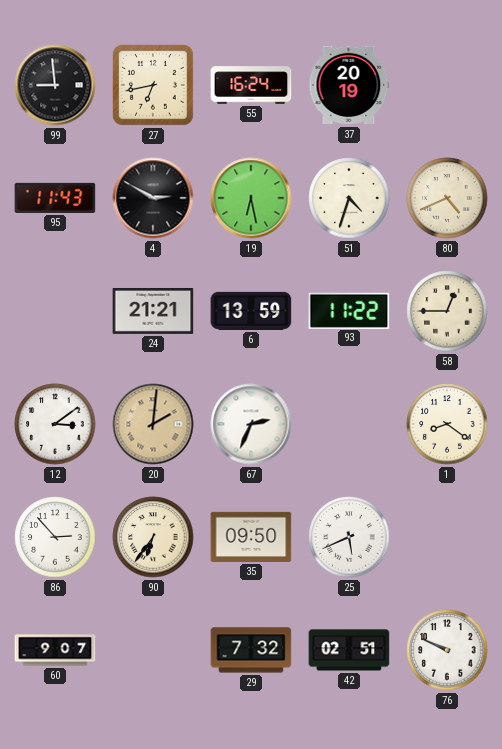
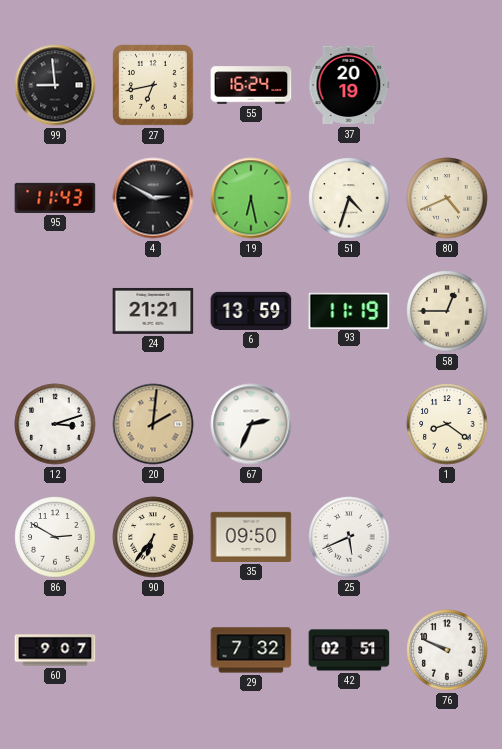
93: 11:22 -> 11:19
12: 3:09 -> 3:12
86: 2:53 -> 2:50
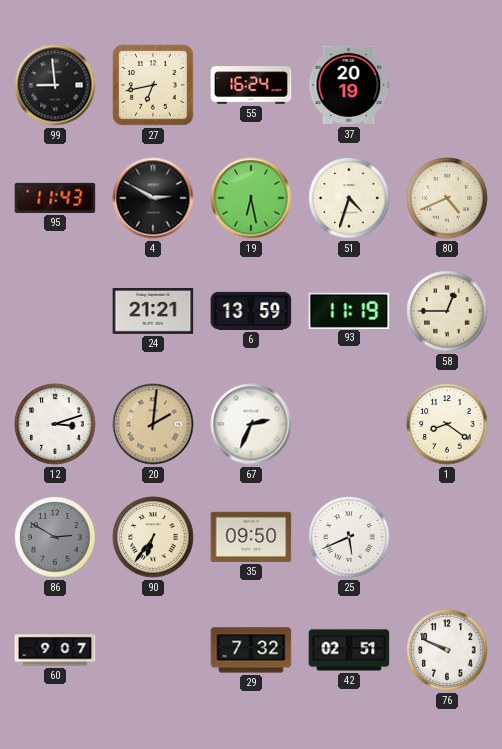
86 dial: white -> grey
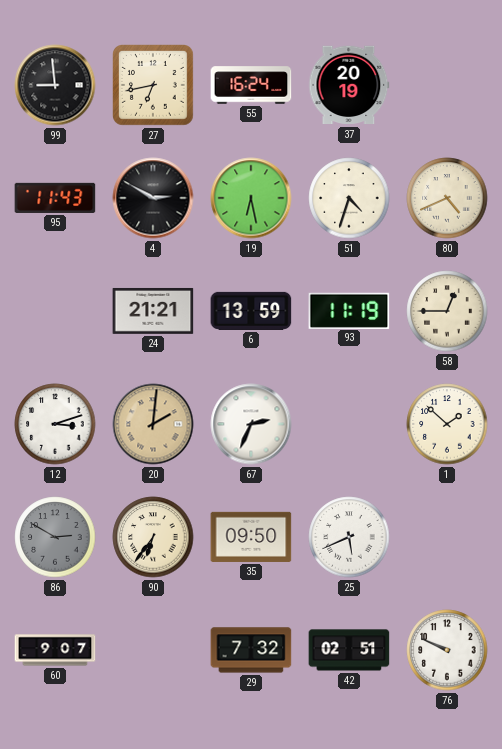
1: 8:21 -> 1:52
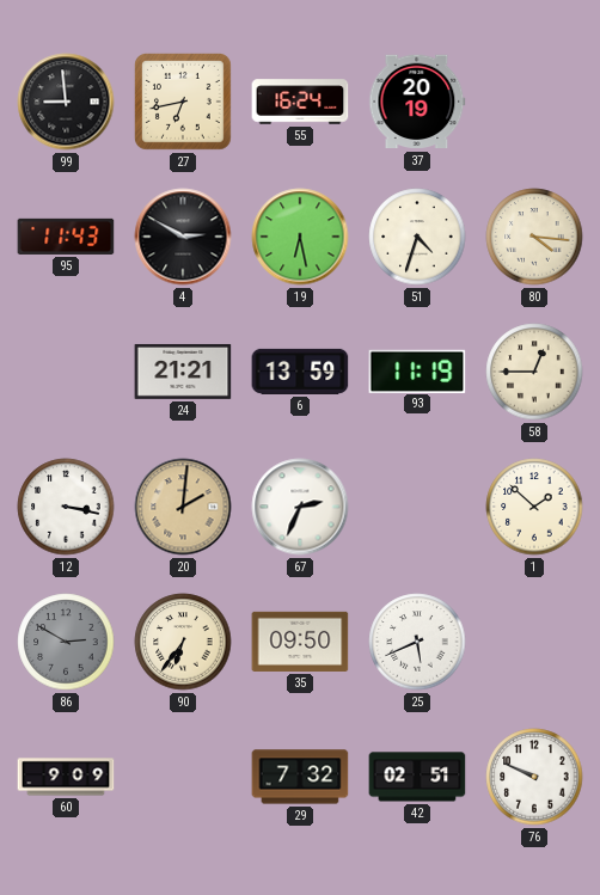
80: 4:41 -> 4:16
12: 3:12 -> 3:17
60: 9:07 -> 9:09
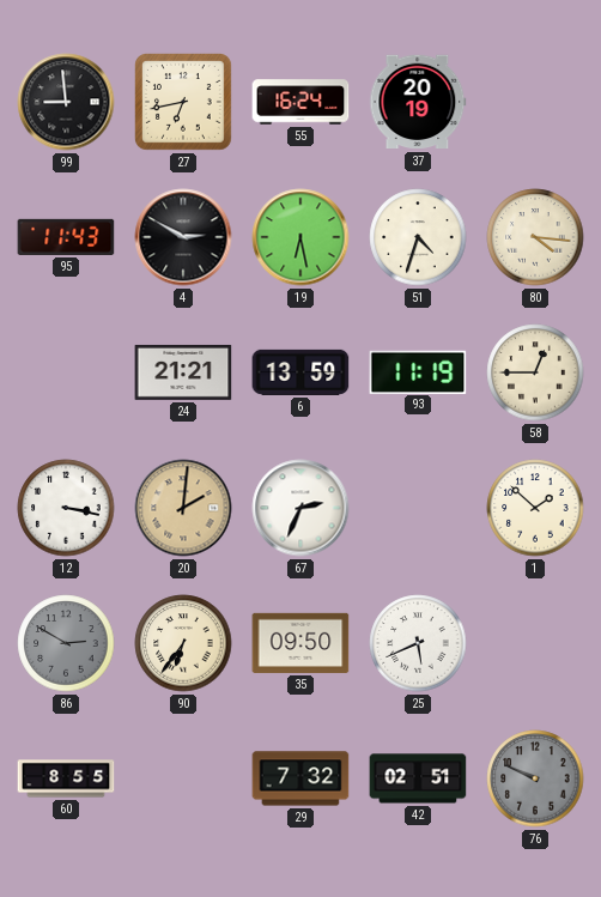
60: 9:09 -> 8:55
76 dial: white -> grey
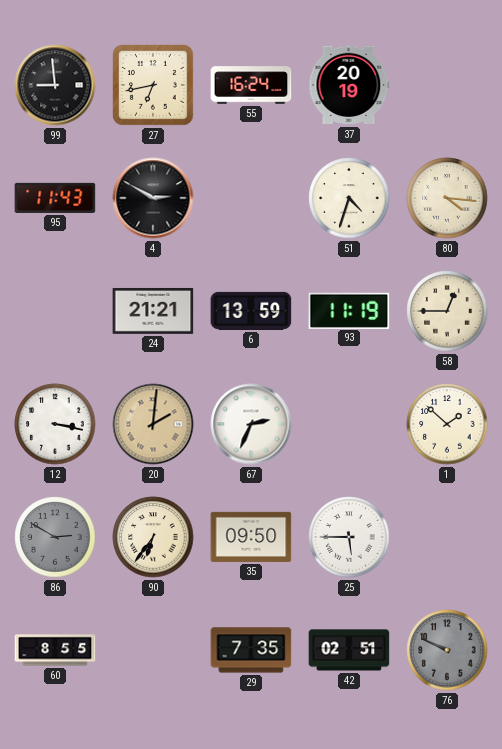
19: 6:28 -> none
25: 5:41 -> 5:45
29: 7:32 -> 7:35
